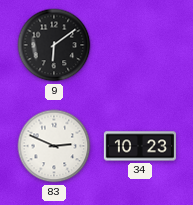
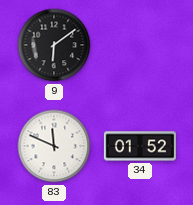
83: 2:49 -> 11:49
34: 10:23 -> 01:52
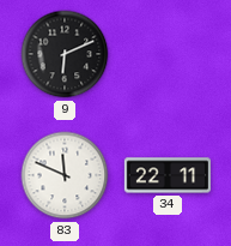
9: 6:09 -> 6:11
34: 01:52 -> 22:11
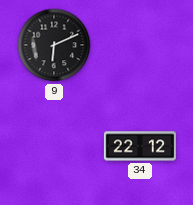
83: 11:49 -> none
34: 22:11 -> 22:12
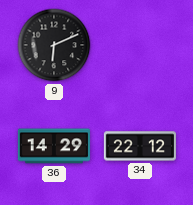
36: none -> 14:29
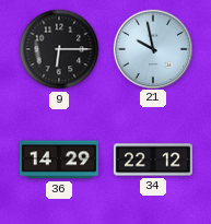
9: 6:11 -> 6:15
21: none -> 9:58
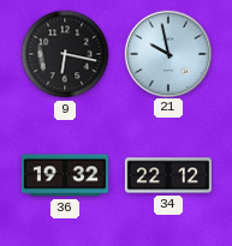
9: 6:15 -> 6:17
36: 14:29 -> 19:32
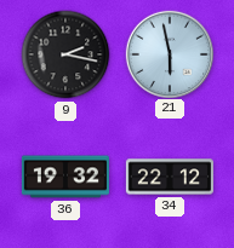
9: 6:17 -> 2:17
21: 9:58 -> 5:58
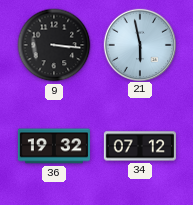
9: 2:17 -> 3:16
34: 22:12 -> 07:12
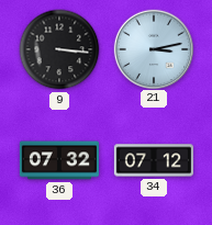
21: 5:58 -> 3:13
36: 19:32 -> 07:32
